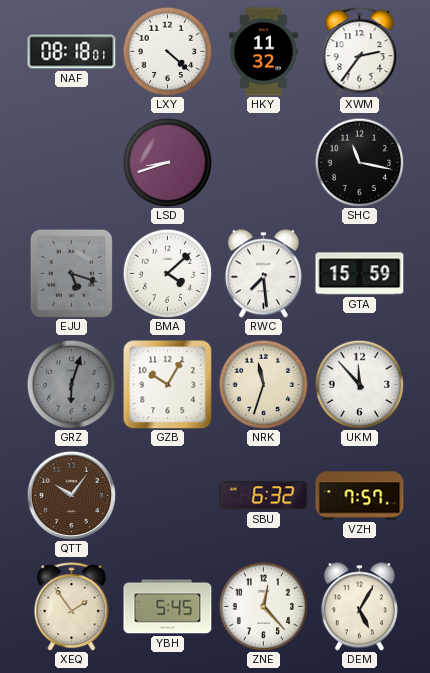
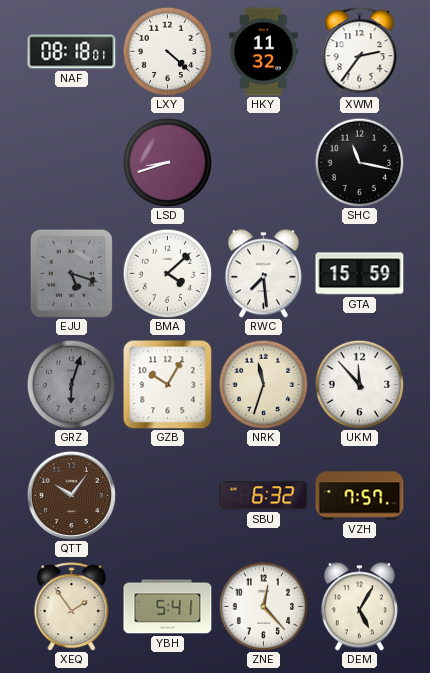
YBH: 5:45 -> 5:41
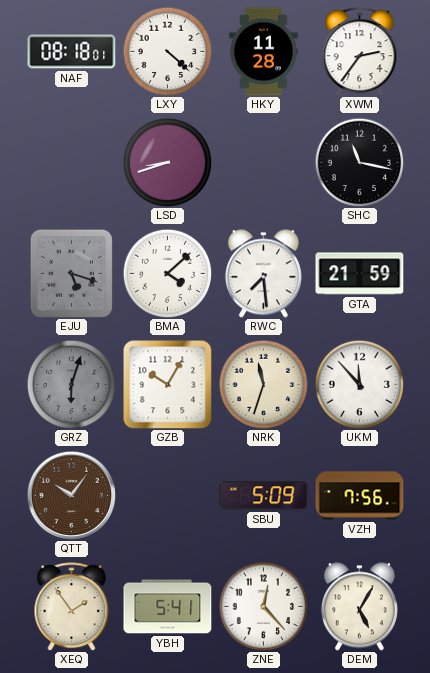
HKY: 11:32 -> 11:28
GTA: 15:59 -> 21:59
SBU: 6:32 -> 5:09
VZH: 7:57 -> 7:56
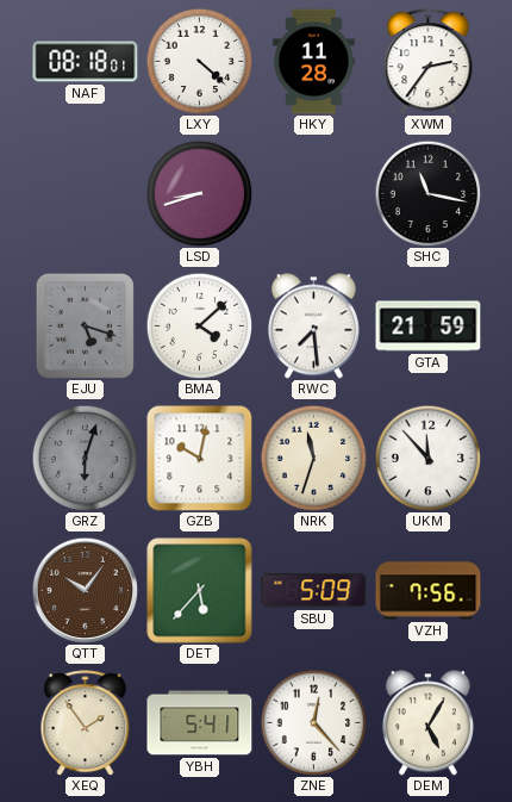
GZB: 10:05 -> 10:02
DET: none -> 5:37
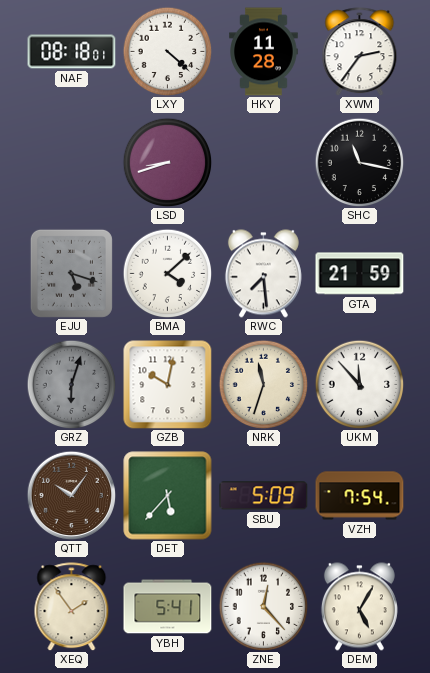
VZH: 7:56 -> 7:54
